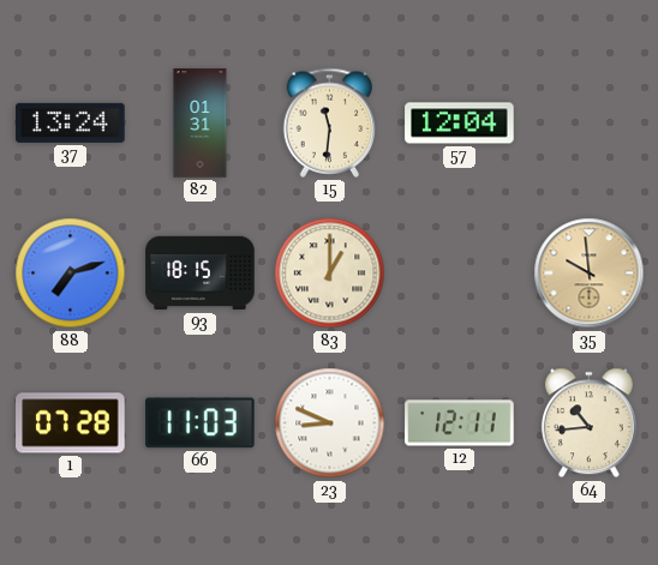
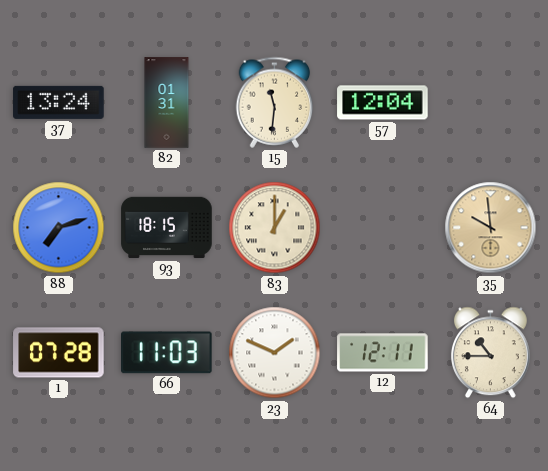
23: 8:49 -> 1:49
64: 10:44 -> 10:45
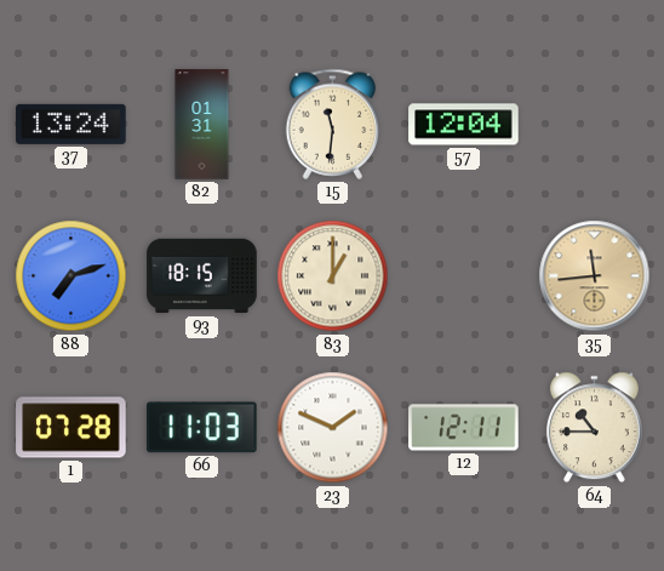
35: 9:59 -> 11:44
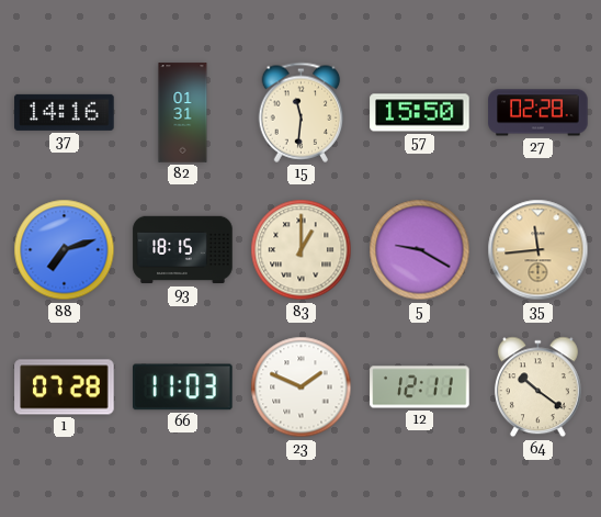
37: 13:24 -> 14:16
57: 12:04 -> 15:50
27: none -> 02:28
5: none -> 9:20
64: 10:45 -> 10:21
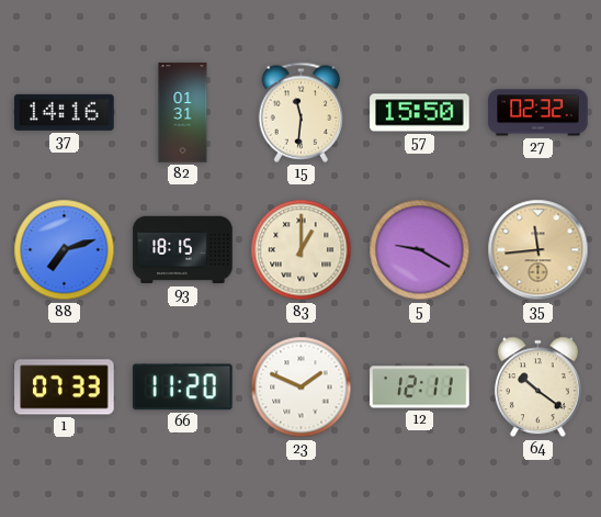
27: 02:28 -> 02:32
1: 07:28 -> 07:33
66: 11:03 -> 11:20
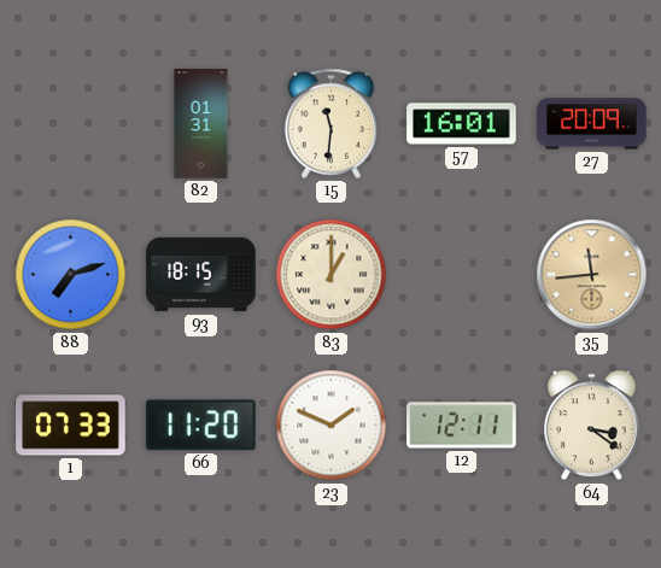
37: 14:16 -> none
57: 15:50 -> 16:01
27: 02:32 -> 20:09
5: 9:20 -> none
64: 10:21 -> 3:21
